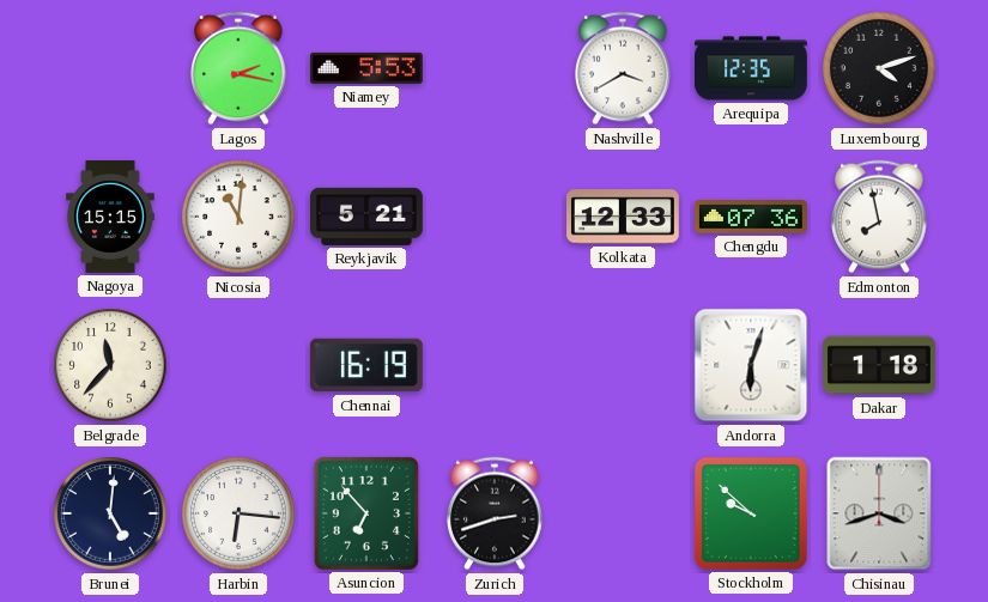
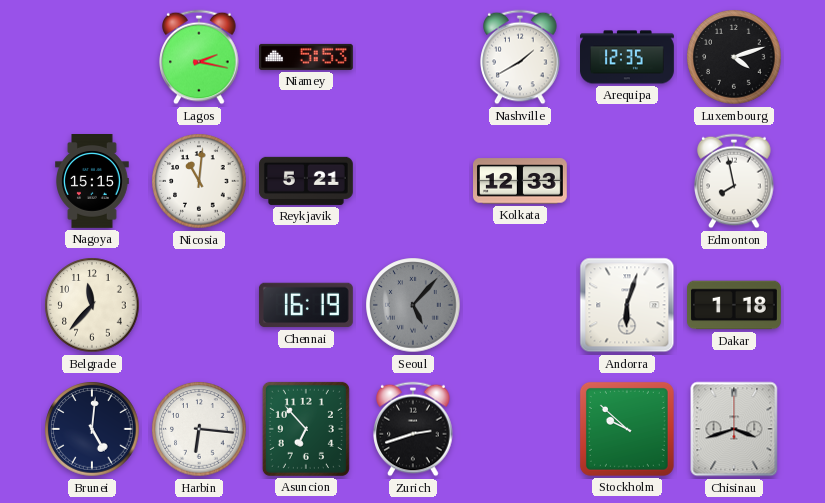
Nashville: 3:40 -> 1:40
Chengdu: 07:36 -> none
Seoul: none -> 5:07
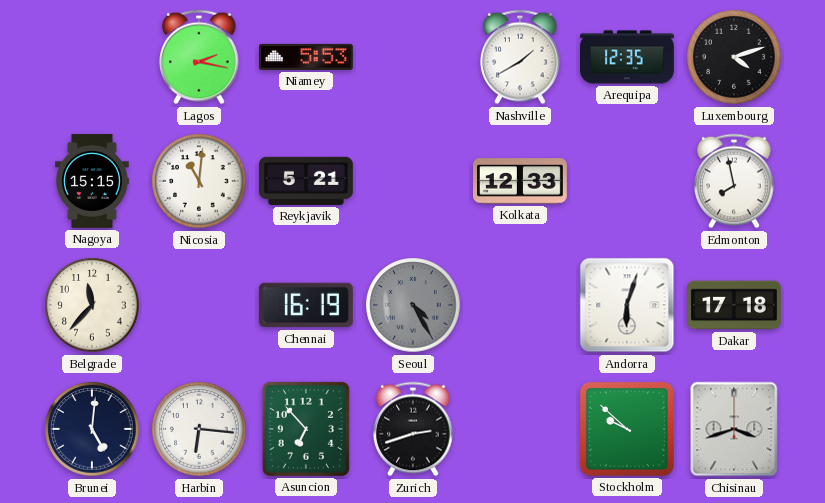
Seoul: 5:07 -> 4:25
Dakar: 1:18 -> 17:18
